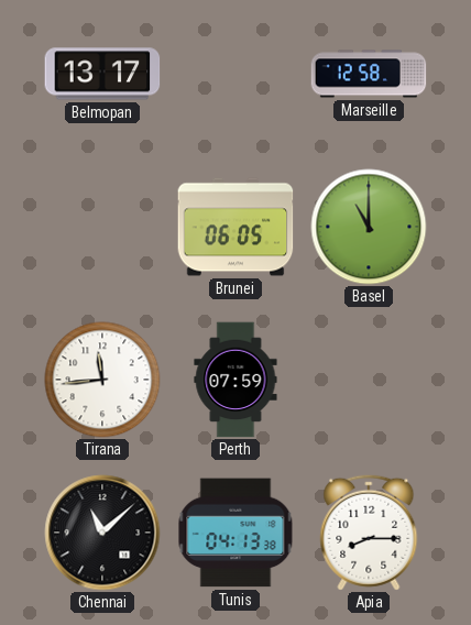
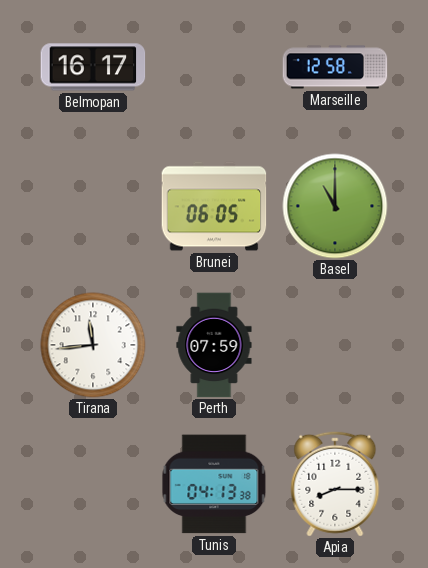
Belmopan: 13:17 -> 16:17
Chennai: 11:08 -> none
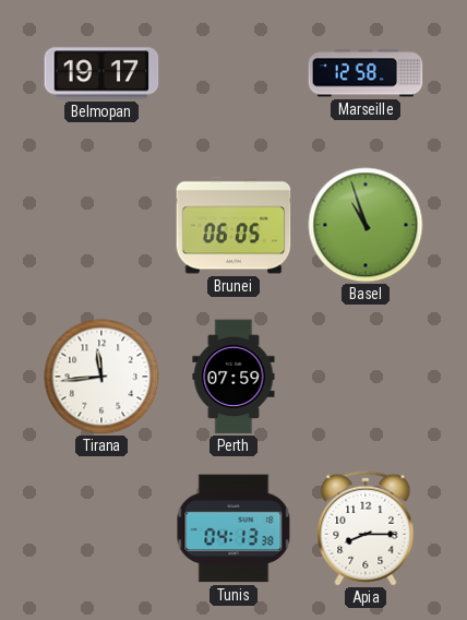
Belmopan: 16:17 -> 19:17
Basel: 11:00 -> 10:57
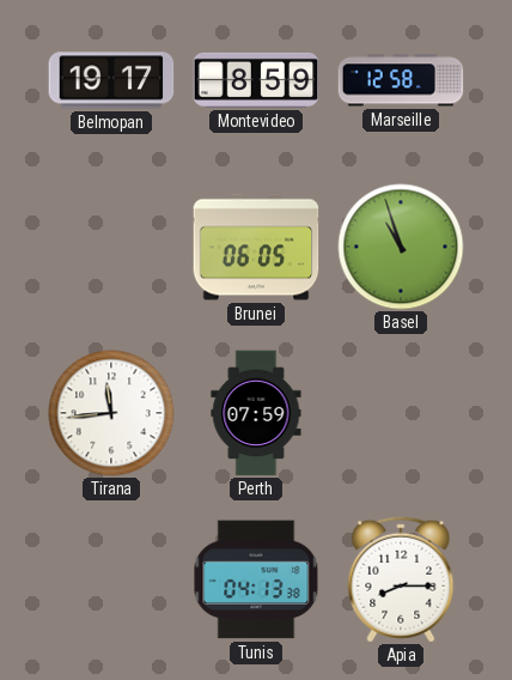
Montevideo: none -> 8:59
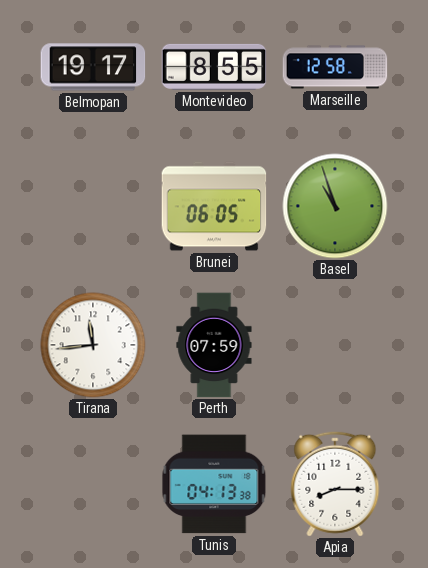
Montevideo: 8:59 -> 8:55
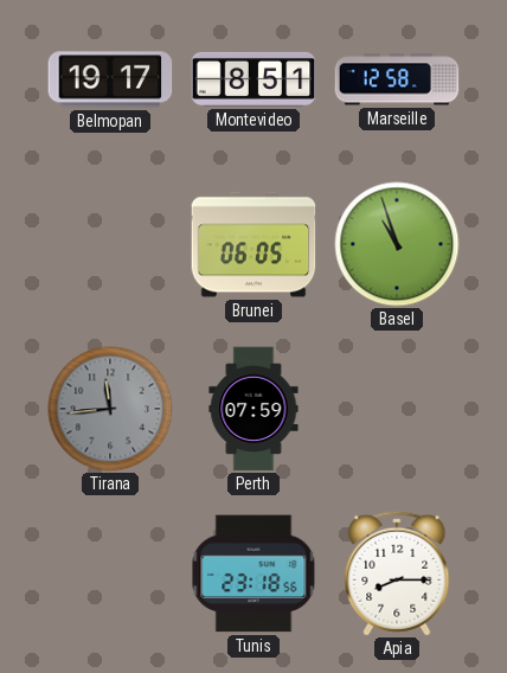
Montevideo: 8:55 -> 8:51
Tirana dial: white -> grey
Tunis: 04:13 -> 23:18
